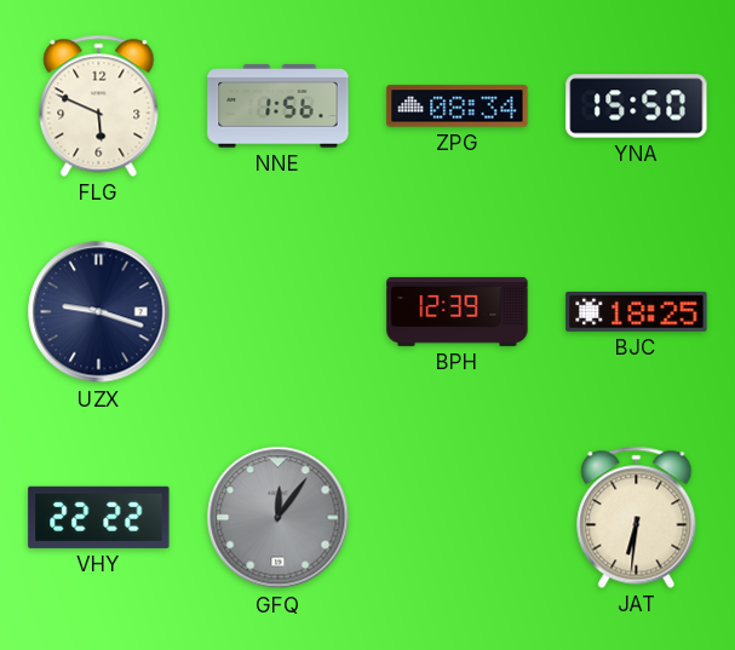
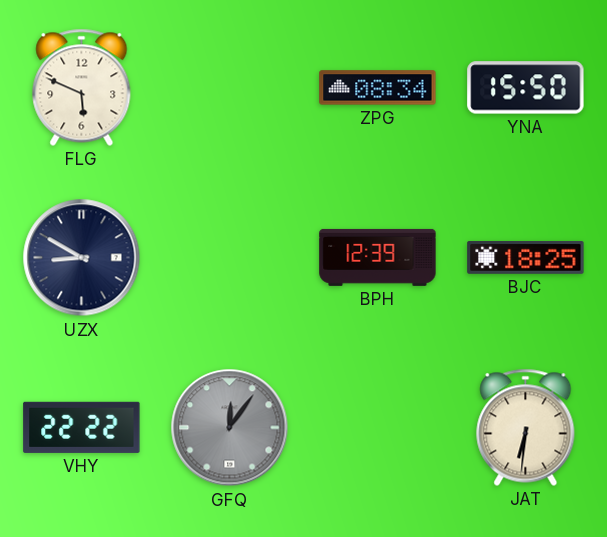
NNE: 1:56 -> none
UZX: 9:18 -> 8:50
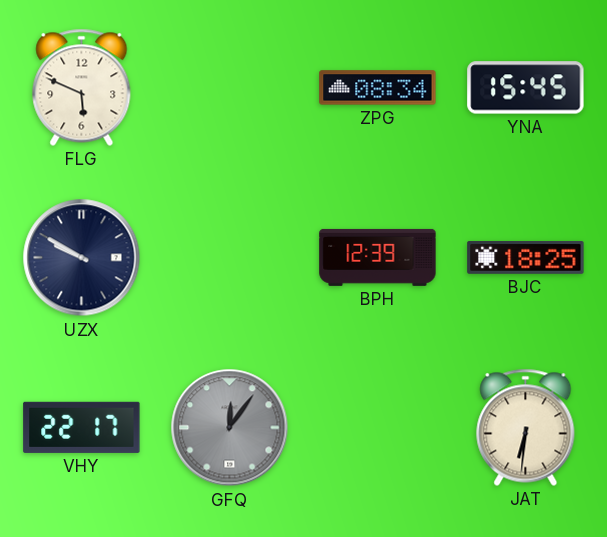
YNA: 15:50 -> 15:45
UZX: 8:50 -> 9:50
VHY: 22:22 -> 22:17
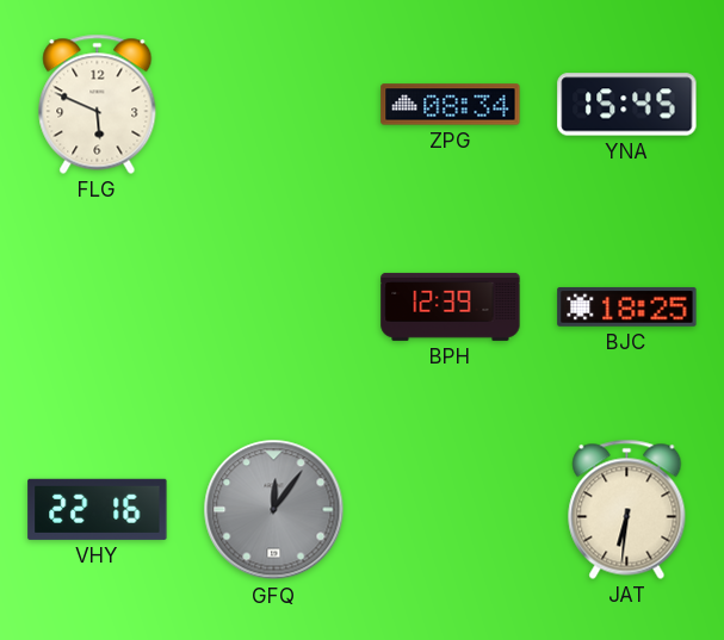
UZX: 9:50 -> none
VHY: 22:17 -> 22:16
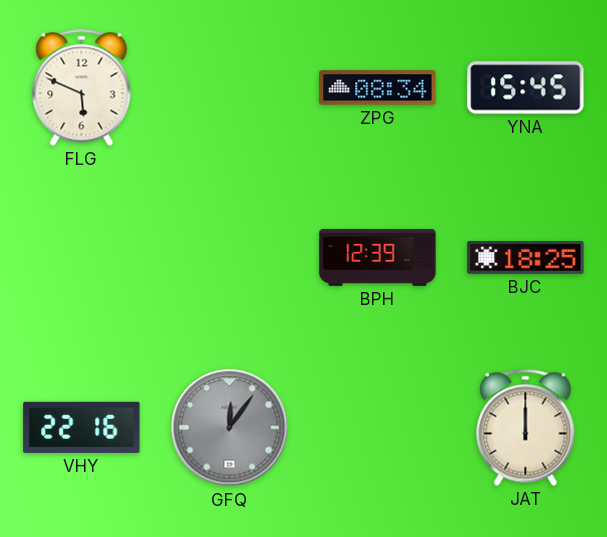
JAT: 6:31 -> 12:00
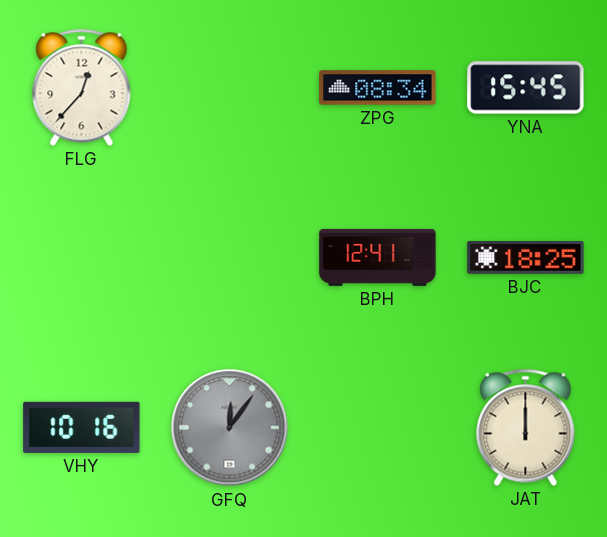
FLG: 5:49 -> 12:37
BPH: 12:39 -> 12:41
VHY: 22:16 -> 10:16
